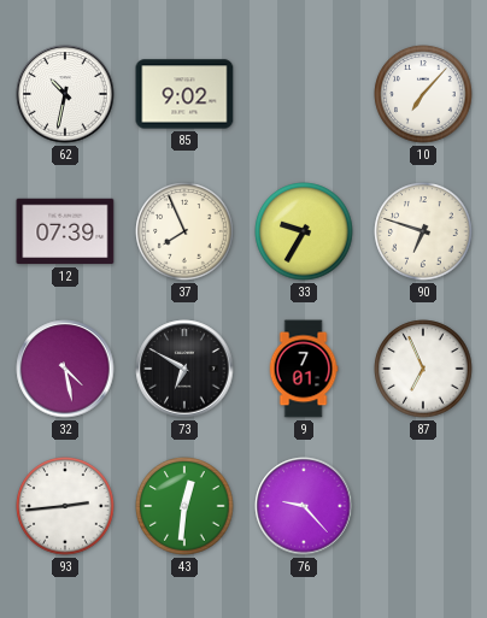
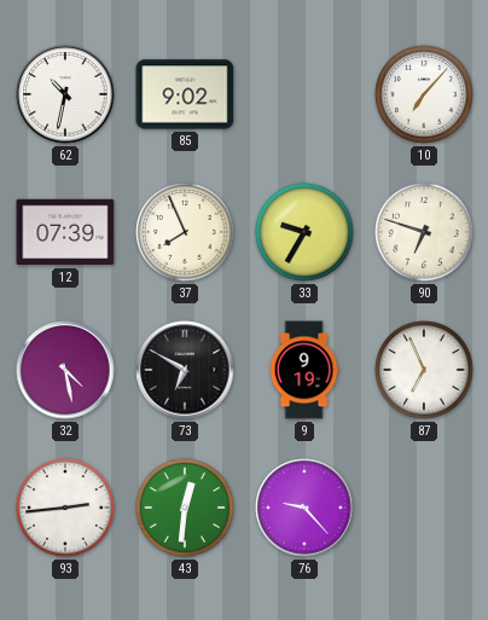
9: 7:01 -> 9:19
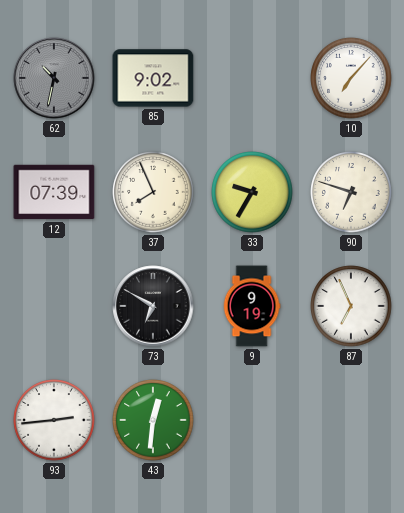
62 dial: white -> grey
32: 4:28 -> none
76: 9:23 -> none
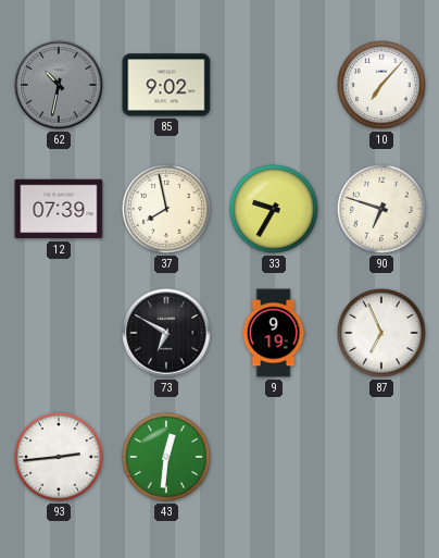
37: 7:56 -> 7:58
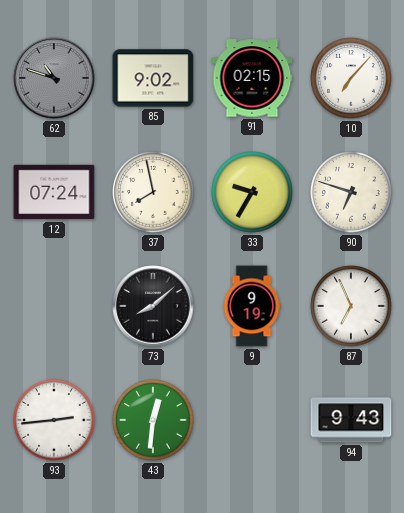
62: 10:32 -> 10:48
91: none -> 02:15
12: 07:39 -> 07:24
73: 6:50 -> 8:08
94: none -> 9:43
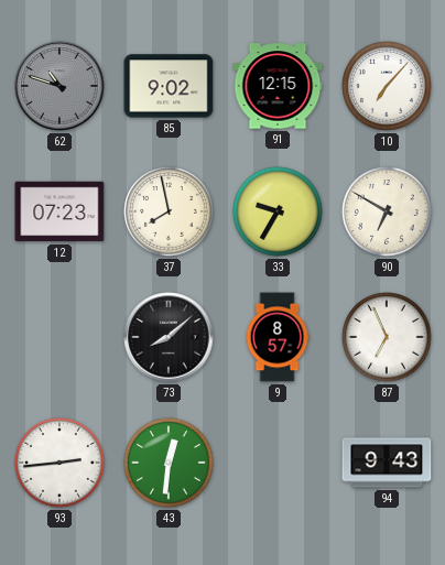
91: 02:15 -> 12:15
12: 07:24 -> 07:23
90: 6:48 -> 6:50
9: 9:19 -> 8:57
